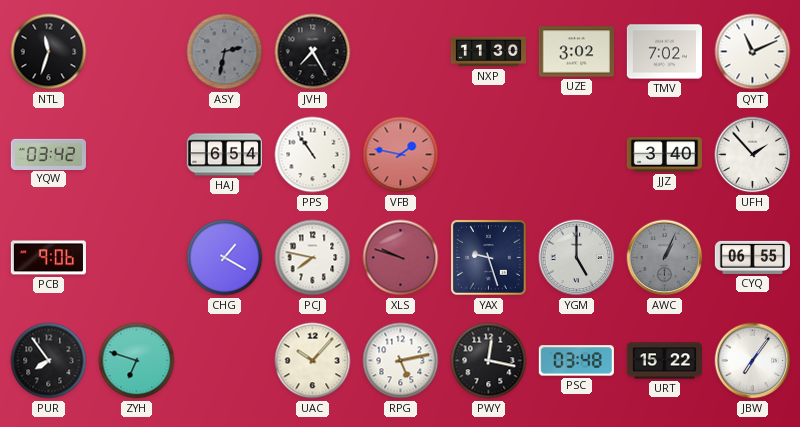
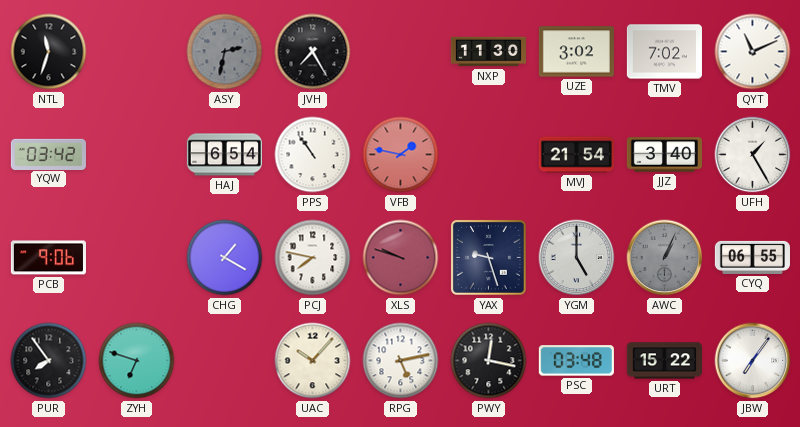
MVJ: none -> 21:54
UFH: 1:53 -> 1:25
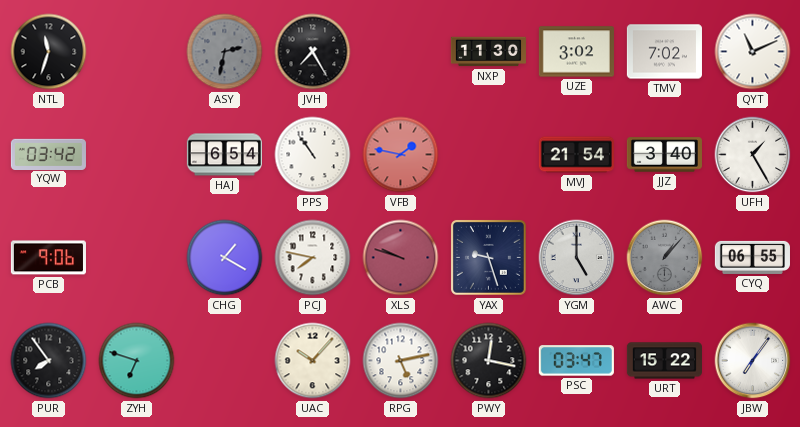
AWC: 1:04 -> 1:07
PSC: 03:48 -> 03:47
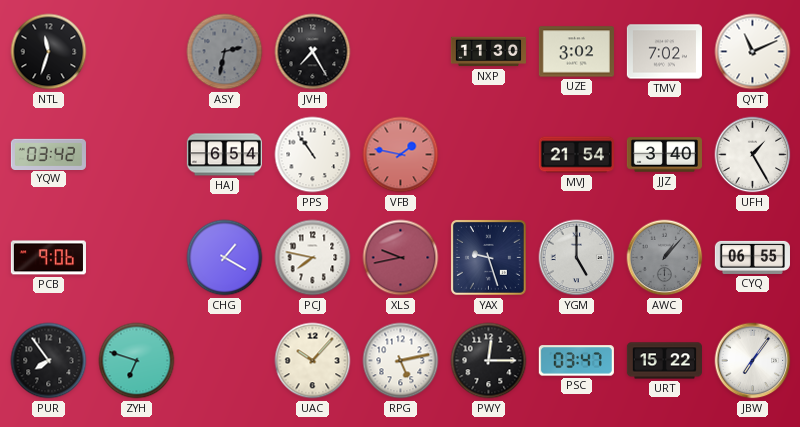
XLS: 9:48 -> 9:43
PWY: 12:17 -> 12:15
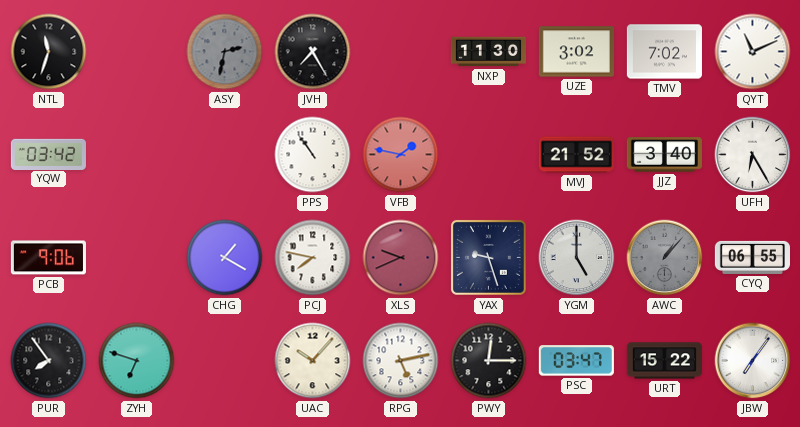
HAJ: 6:54 -> none
MVJ: 21:54 -> 21:52
UFH: 1:25 -> 6:25
XLS: 9:43 -> 9:41
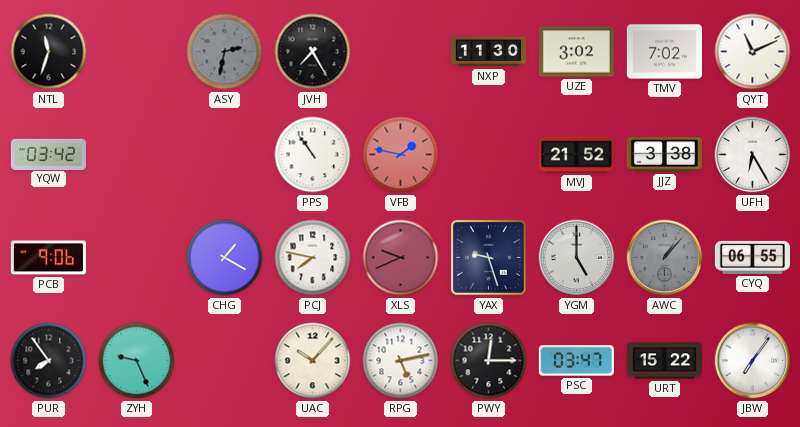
JJZ: 3:40 -> 3:38
ZYH: 6:48 -> 9:26
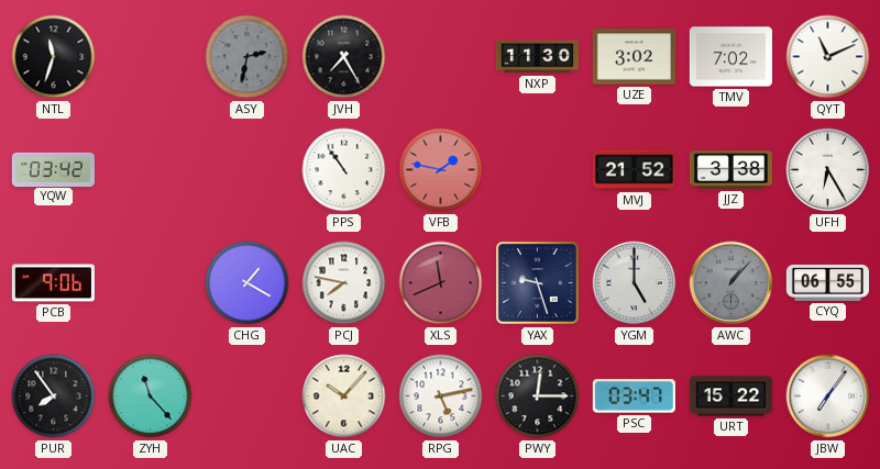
XLS: 9:41 -> 11:41
ZYH: 9:26 -> 11:23
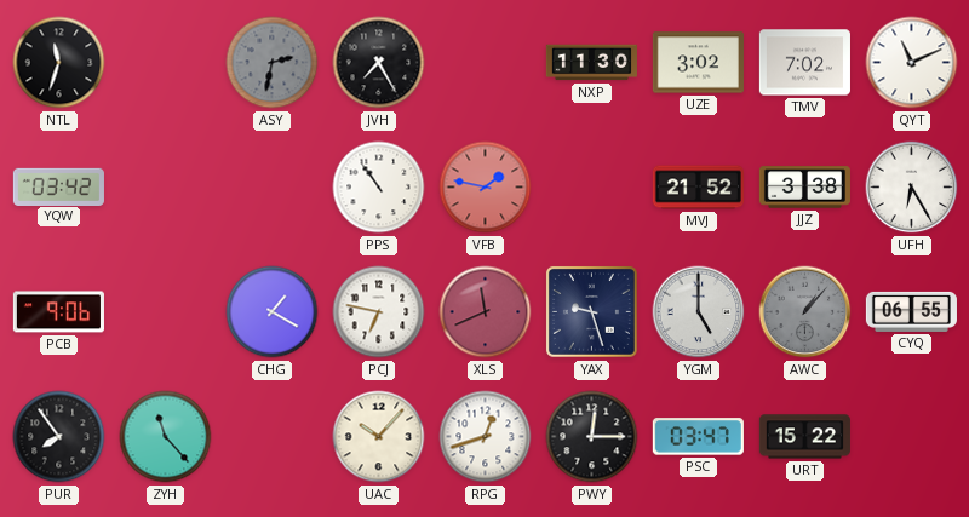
PCJ: 7:47 -> 6:47
RPG: 5:13 -> 12:42
JBW: 7:06 -> none
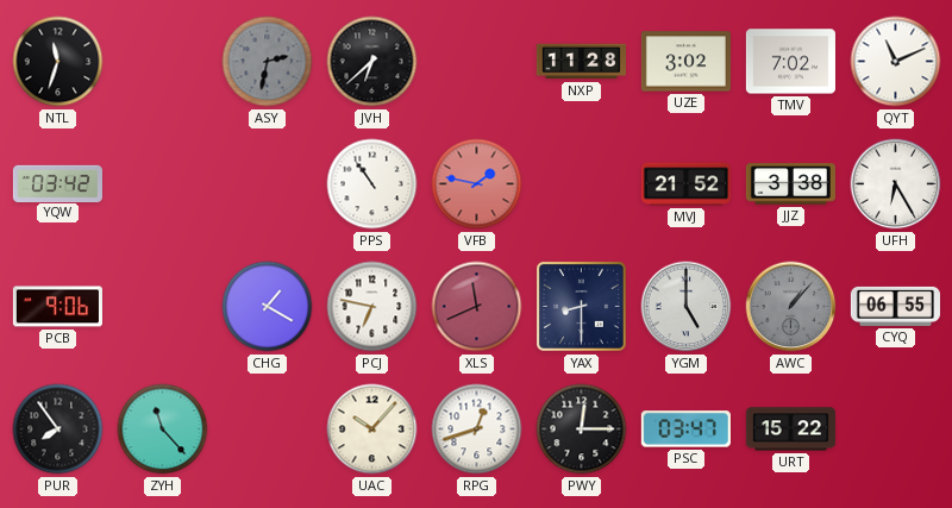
JVH: 7:25 -> 6:38
NXP: 11:30 -> 11:28
YAX: 9:27 -> 8:30
